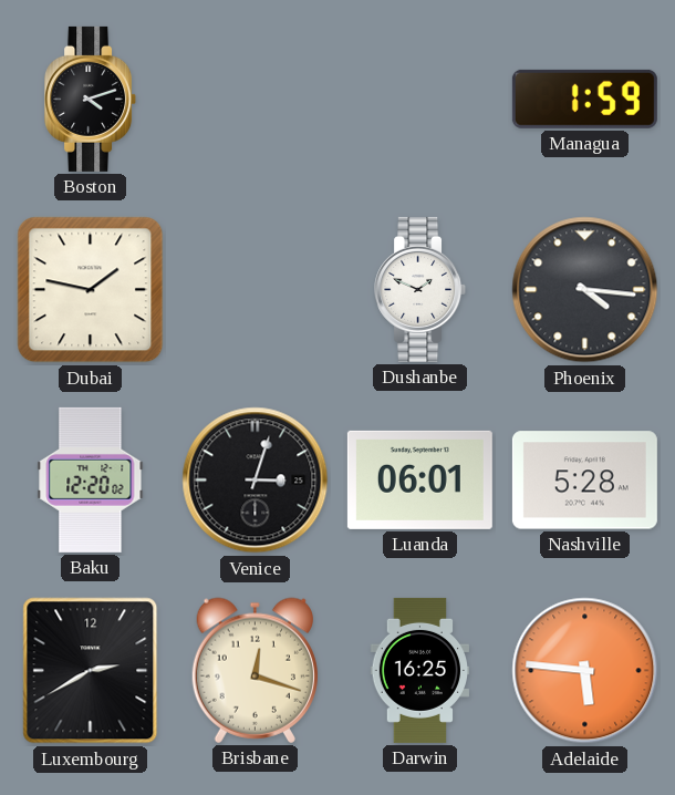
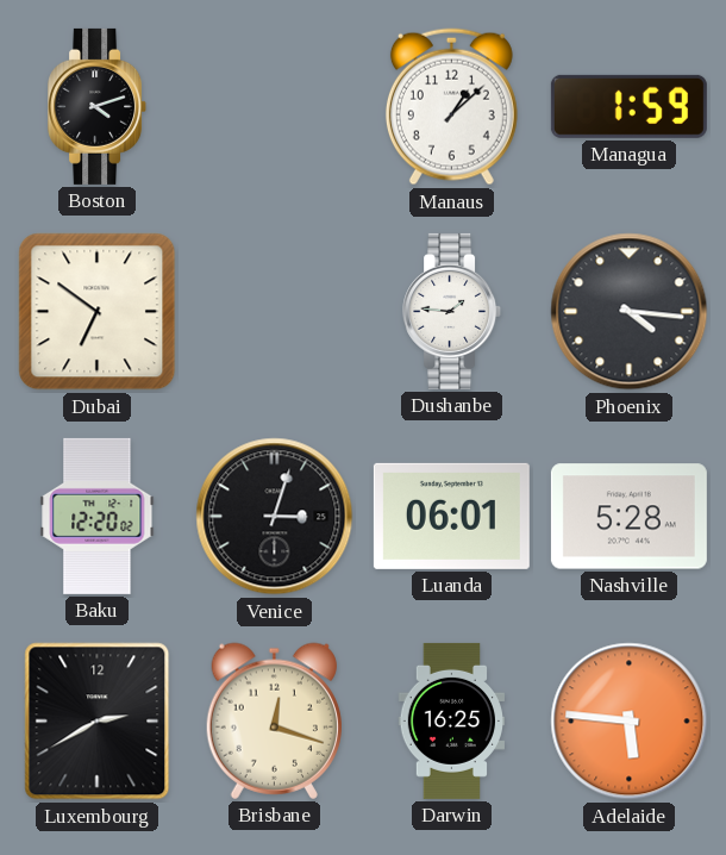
Manaus: none -> 1:08
Dubai: 1:47 -> 6:51
Dushanbe: 1:49 -> 1:46
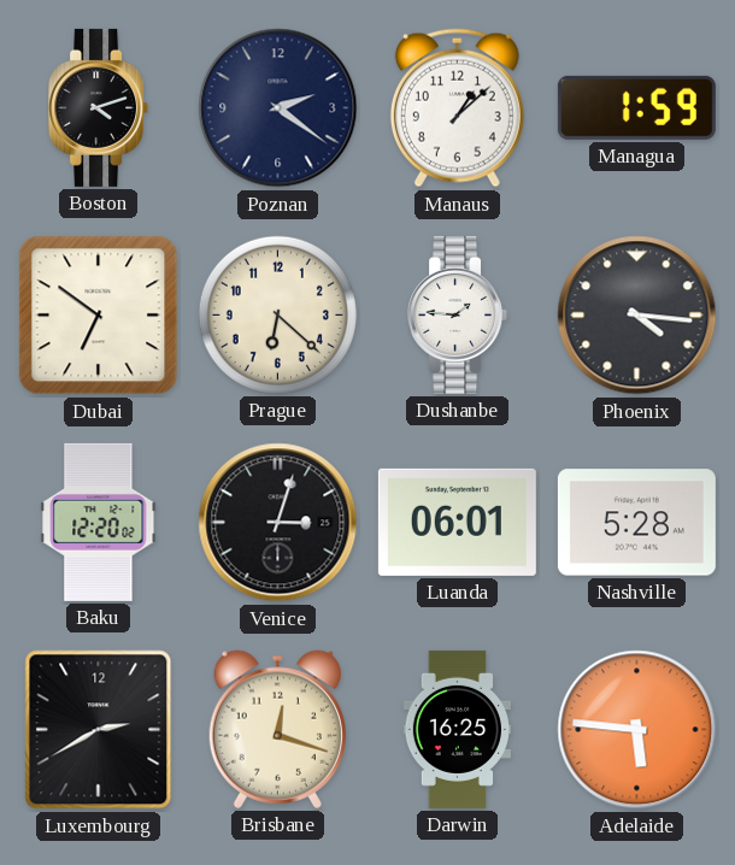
Poznan: none -> 2:21
Prague: none -> 6:22
